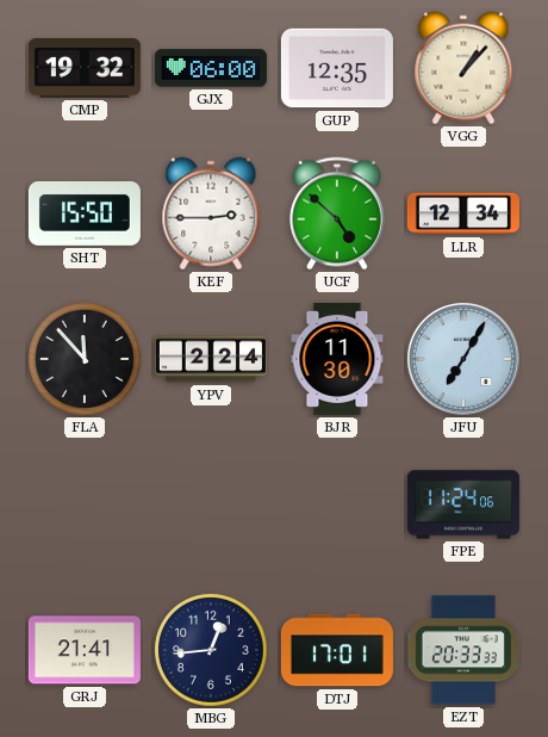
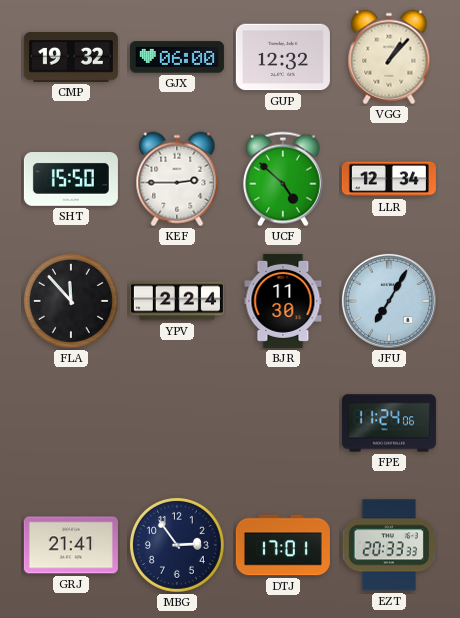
GUP: 12:35 -> 12:32
MBG: 12:44 -> 2:54
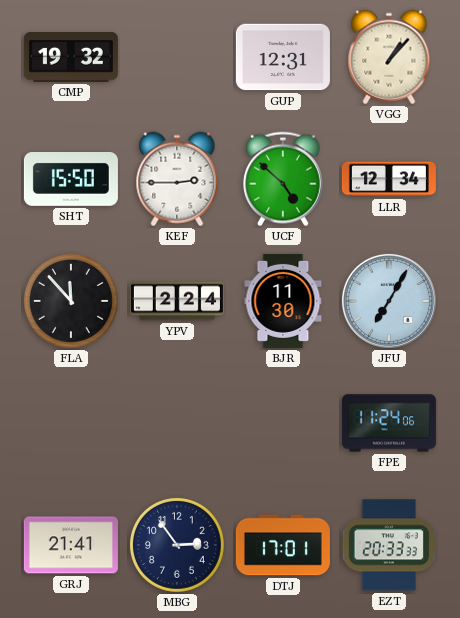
GJX: 06:00 -> none
GUP: 12:32 -> 12:31
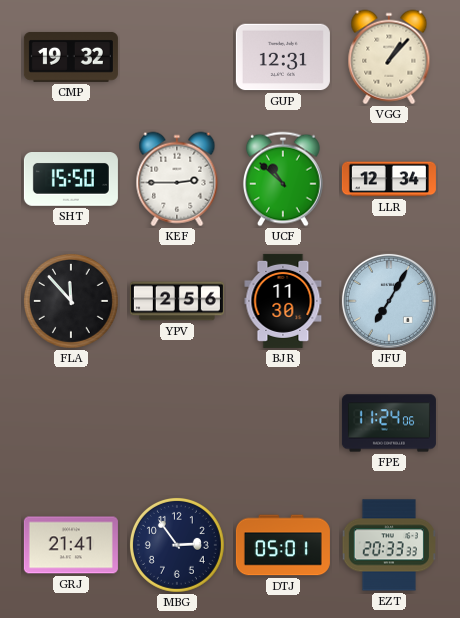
UCF: 4:52 -> 10:52
YPV: 2:24 -> 2:56
DTJ: 17:01 -> 05:01
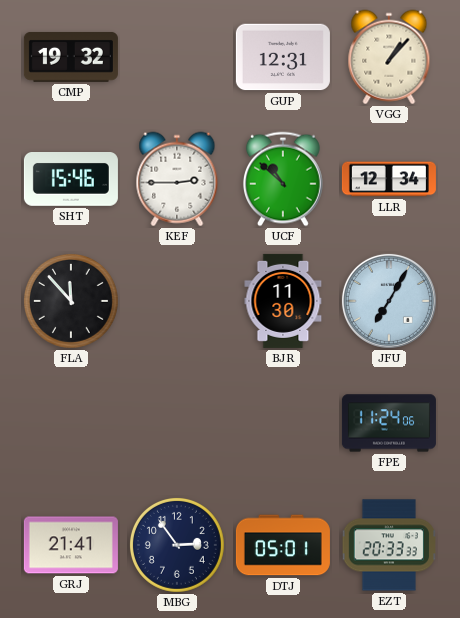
SHT: 15:50 -> 15:46
YPV: 2:56 -> none
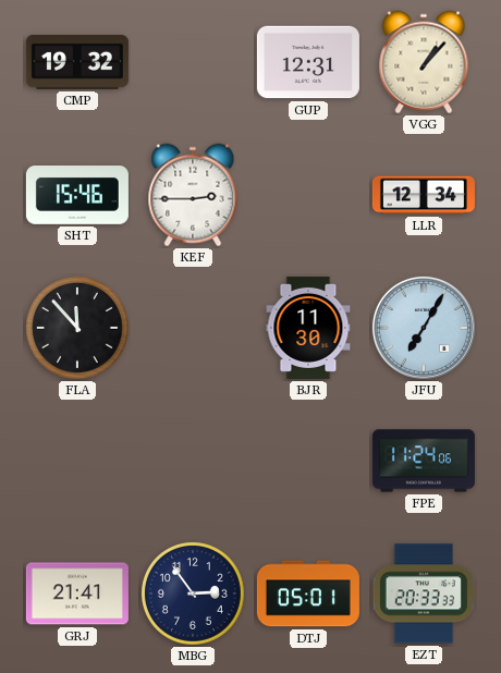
UCF: 10:52 -> none
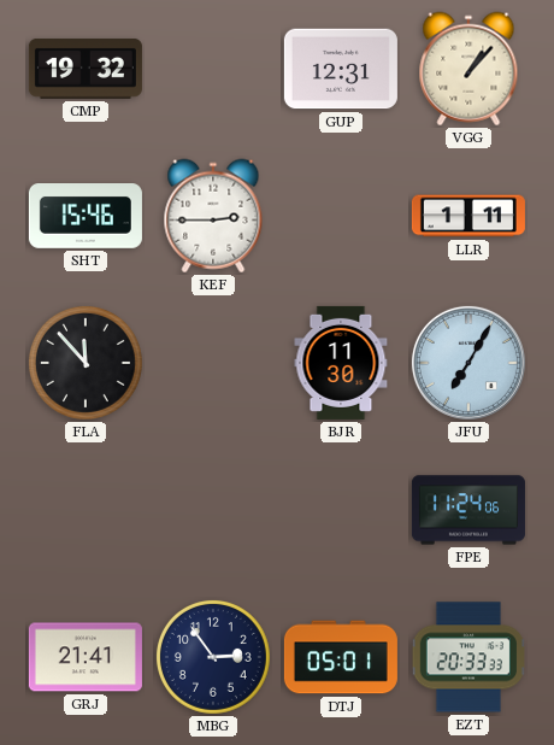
LLR: 12:34 -> 1:11
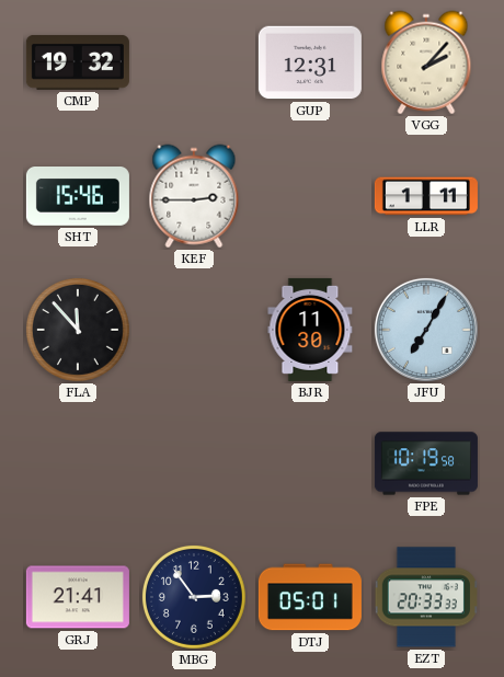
VGG: 1:07 -> 2:07
FPE: 11:24 -> 10:19
